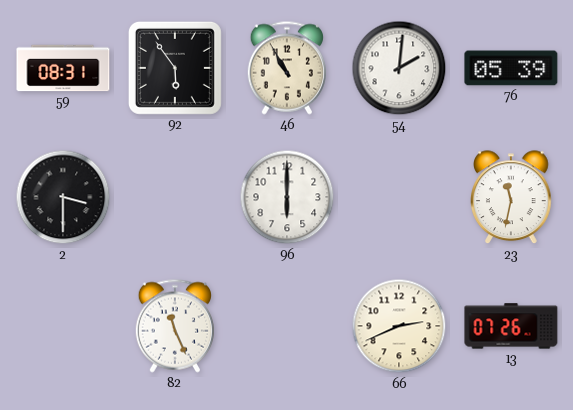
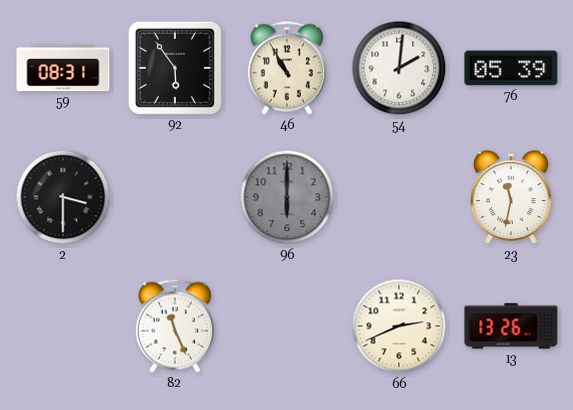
96 dial: white -> grey
13: 07:26 -> 13:26
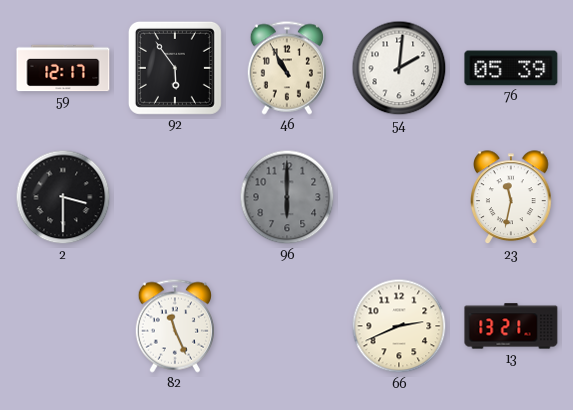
59: 08:31 -> 12:17
13: 13:26 -> 13:21
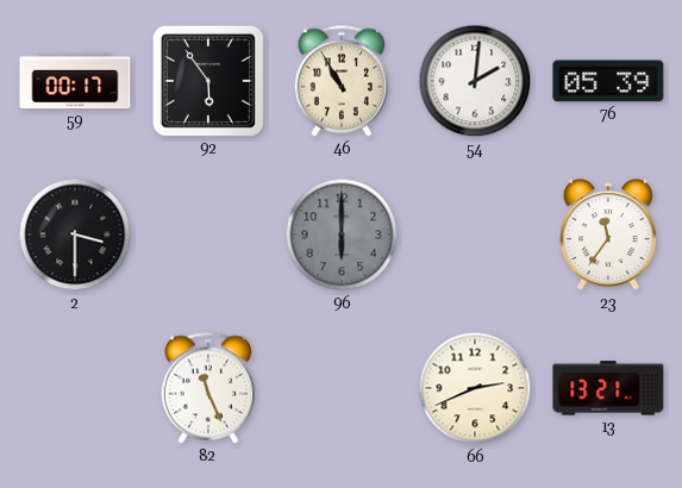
59: 12:17 -> 00:17
23: 11:32 -> 11:36
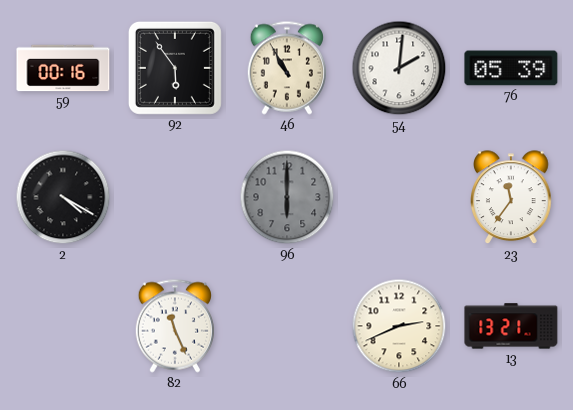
59: 00:17 -> 00:16
2: 3:30 -> 4:20
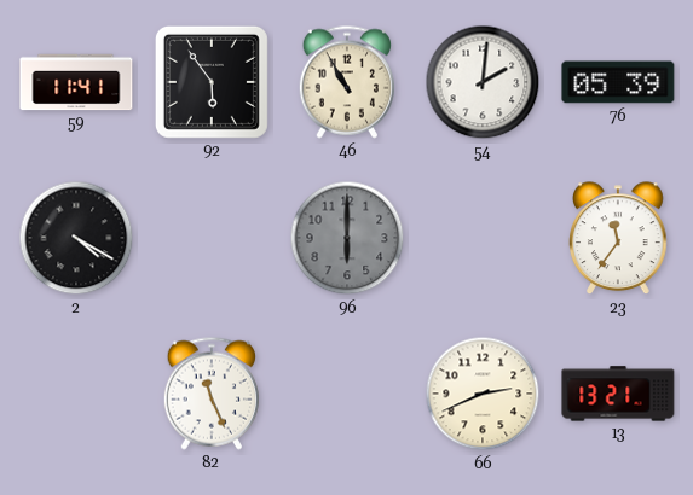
59: 00:16 -> 11:41
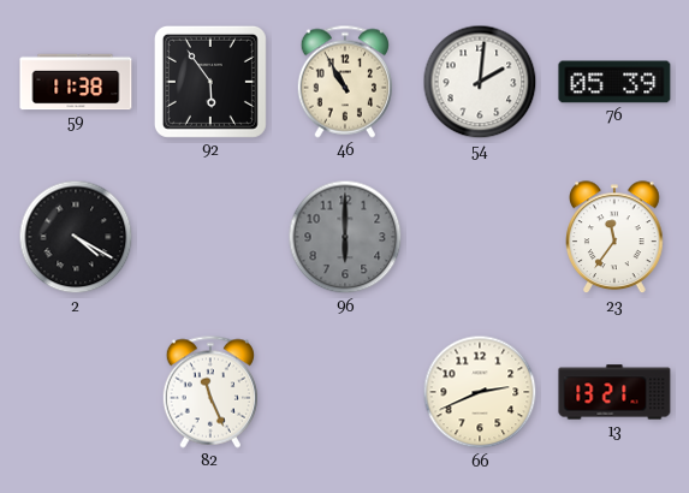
59: 11:41 -> 11:38
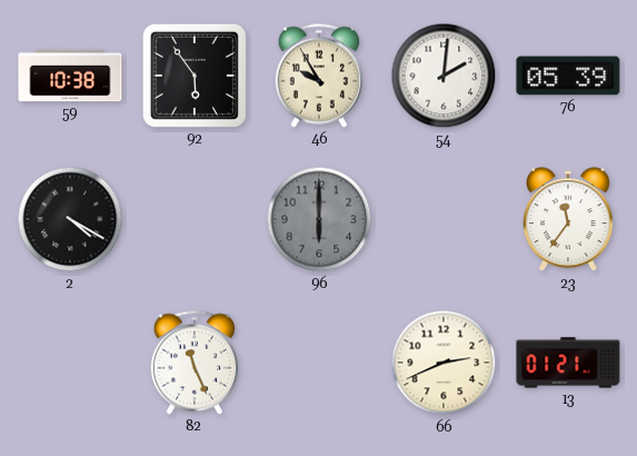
59: 11:38 -> 10:38
46: 10:55 -> 9:55
13: 13:21 -> 01:21
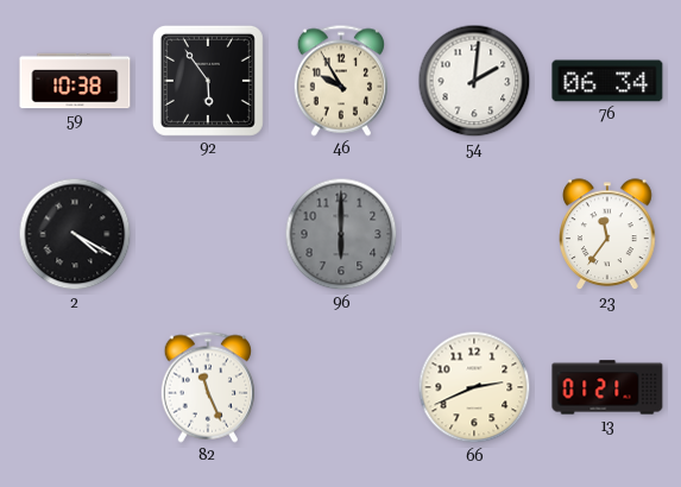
76: 05:39 -> 06:34
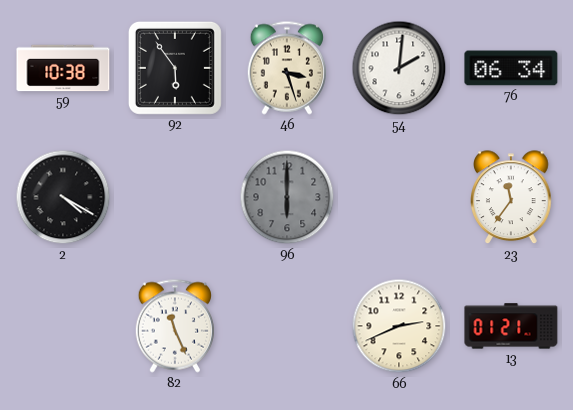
46: 9:55 -> 3:27
